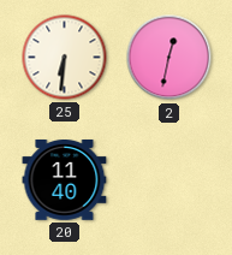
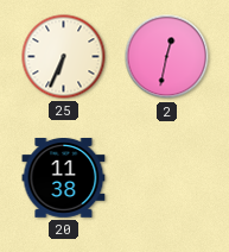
25: 6:31 -> 6:34
20: 11:40 -> 11:38
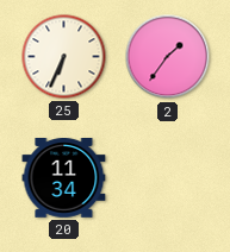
2: 12:32 -> 1:36
20: 11:38 -> 11:34
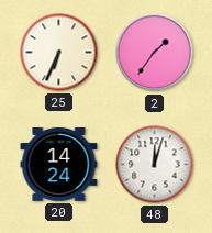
20: 11:34 -> 14:24
48: none -> 12:03
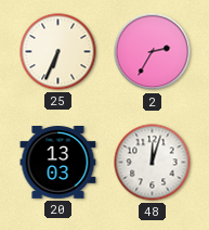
2: 1:36 -> 2:35
20: 14:24 -> 13:03
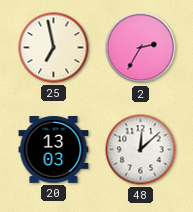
25: 6:34 -> 6:58
48: 12:03 -> 12:08
